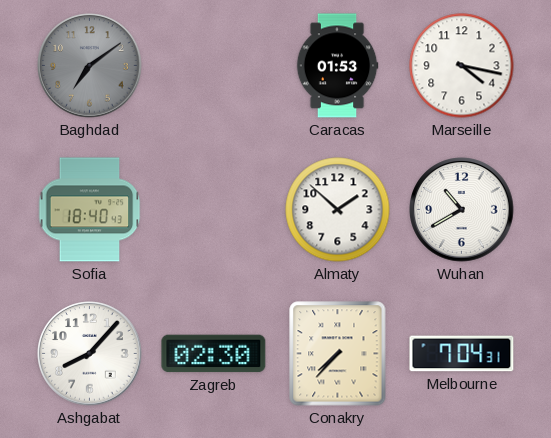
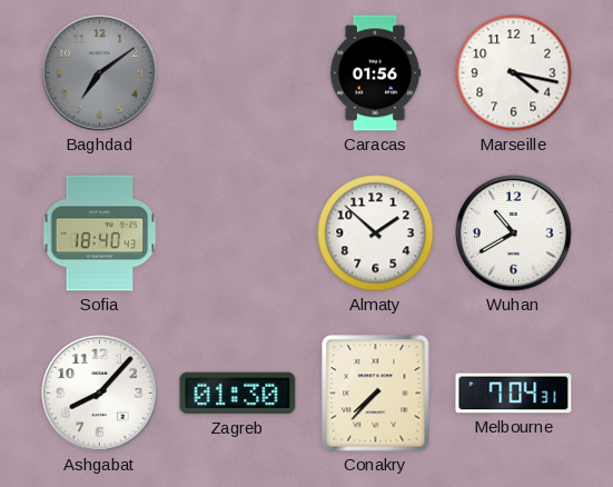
Caracas: 01:53 -> 01:56
Zagreb: 02:30 -> 01:30
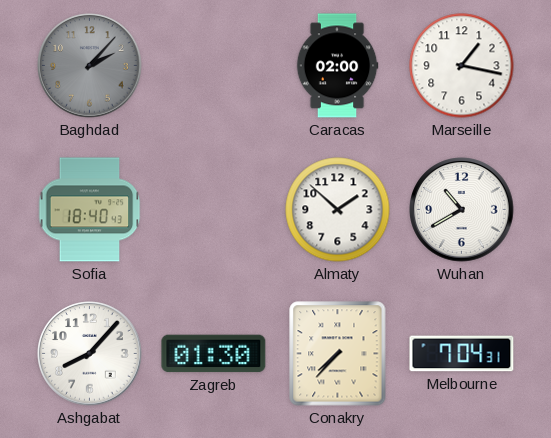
Baghdad: 7:09 -> 2:07
Caracas: 01:56 -> 02:00
Marseille: 4:17 -> 1:17
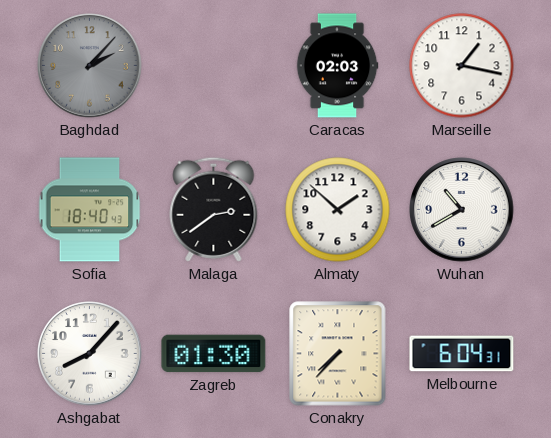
Caracas: 02:00 -> 02:03
Malaga: none -> 2:39
Melbourne: 7:04 -> 6:04
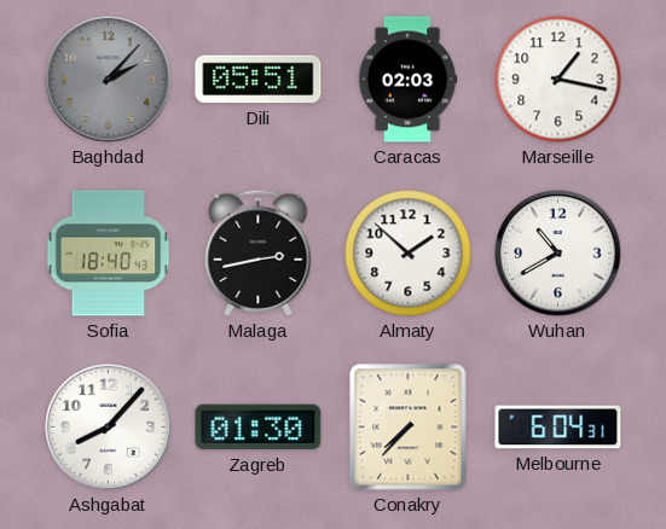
Dili: none -> 05:51
Malaga: 2:39 -> 2:43
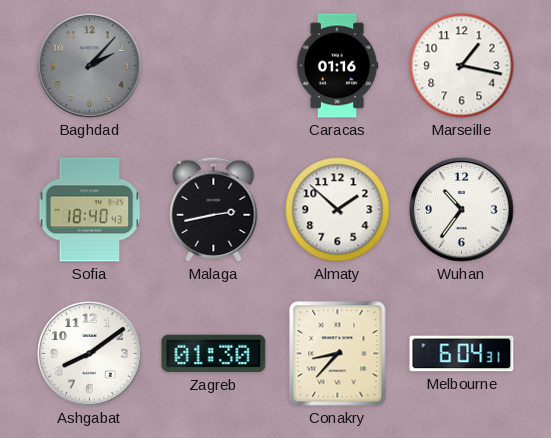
Dili: 05:51 -> none
Caracas: 02:03 -> 01:16
Wuhan: 10:40 -> 10:36
Ashgabat: 8:07 -> 8:09
Conakry: 7:37 -> 8:37
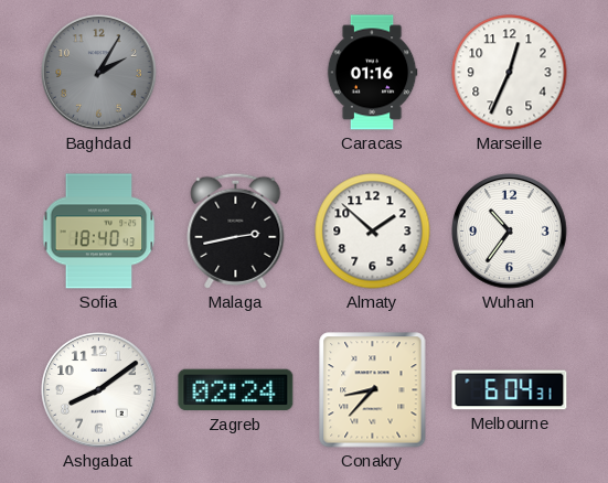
Baghdad: 2:07 -> 2:05
Marseille: 1:17 -> 12:34
Zagreb: 01:30 -> 02:24
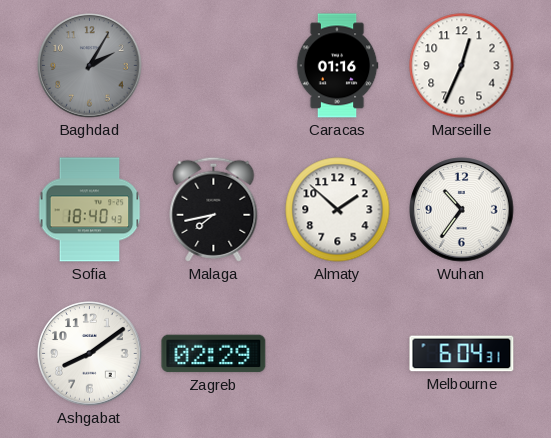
Malaga: 2:43 -> 7:43
Zagreb: 02:24 -> 02:29
Conakry: 8:37 -> none
